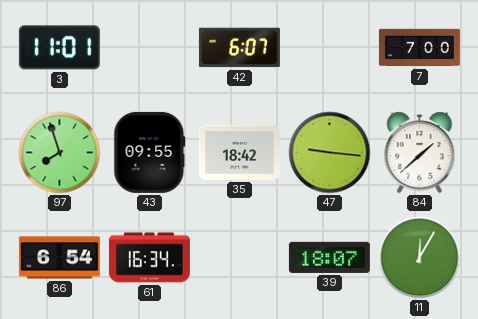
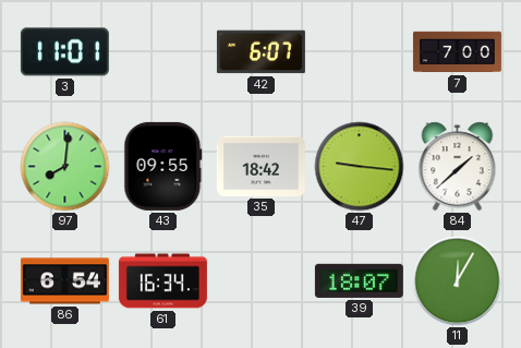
97: 7:57 -> 8:01
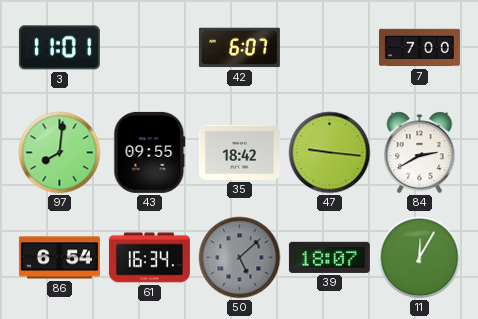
84: 1:38 -> 2:40
50: none -> 5:08
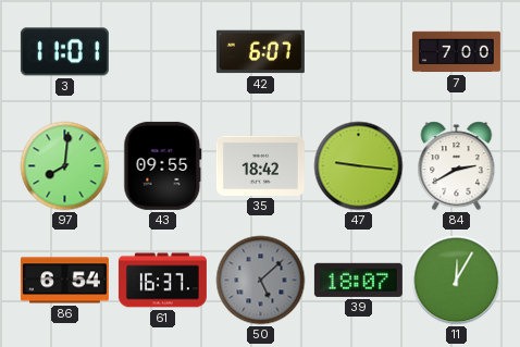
61: 16:34 -> 16:37
